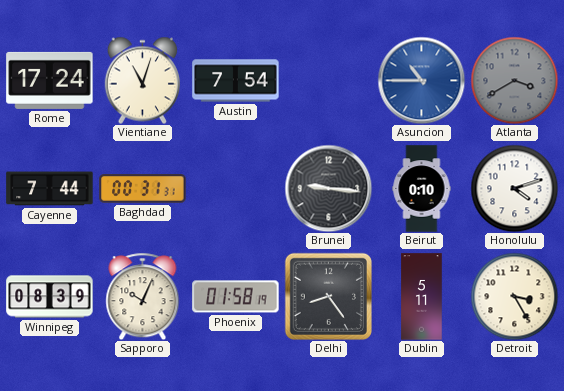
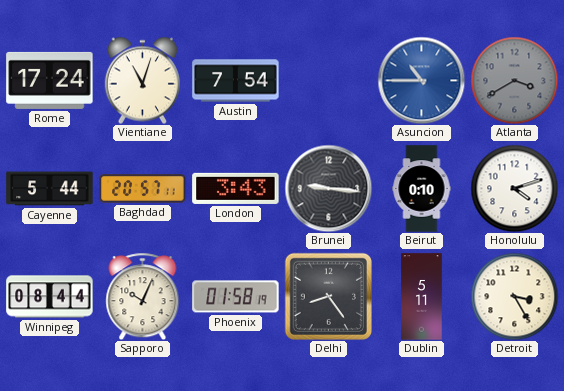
Cayenne: 7:44 -> 5:44
Baghdad: 00:31 -> 20:57
London: none -> 3:43
Winnipeg: 08:39 -> 08:44
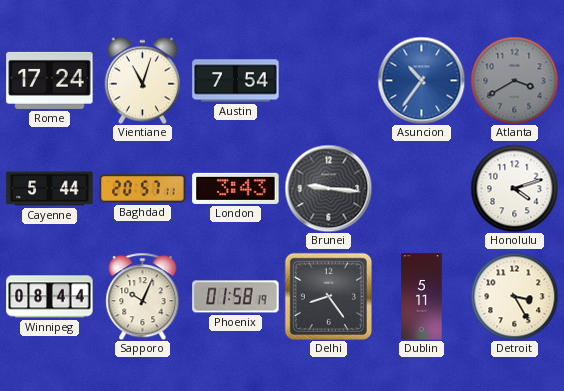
Asuncion: 10:45 -> 10:36
Beirut: 0:10 -> none
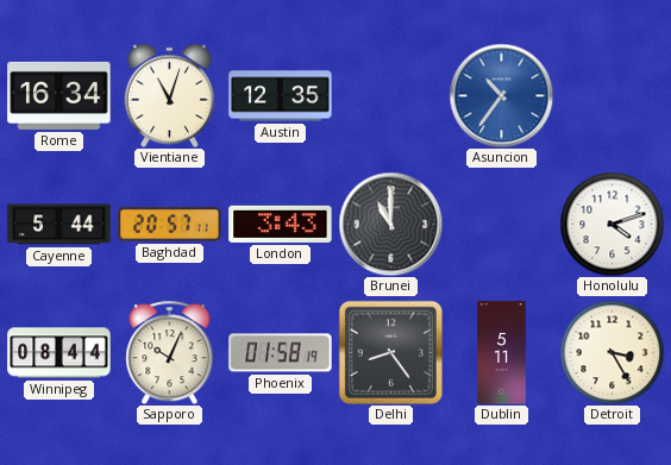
Rome: 17:24 -> 16:34
Austin: 7:54 -> 12:35
Atlanta: 3:40 -> none
Brunei: 9:16 -> 11:00
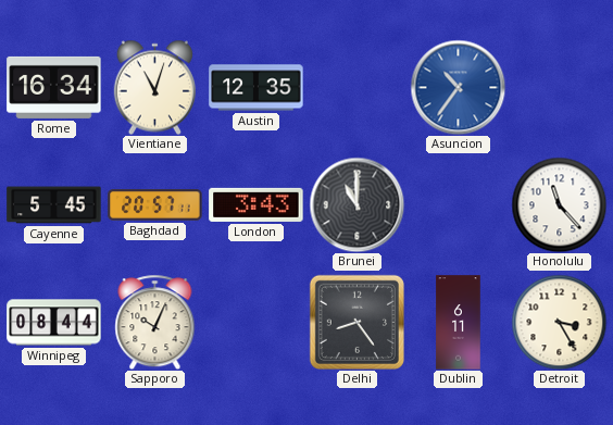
Cayenne: 5:44 -> 5:45
Honolulu: 4:12 -> 11:23
Phoenix: 01:58 -> none
Dublin: 5:11 -> 6:11
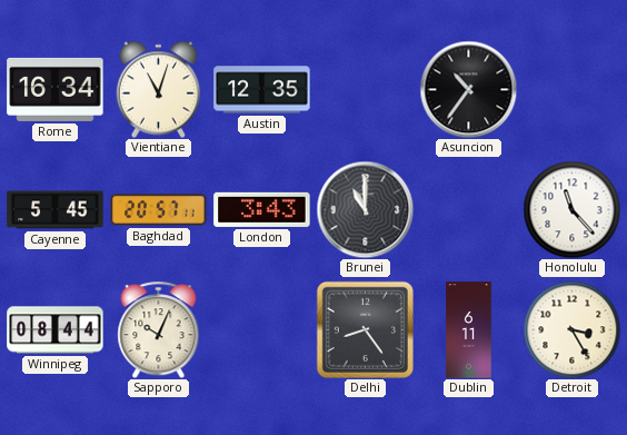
Asuncion dial: blue -> black
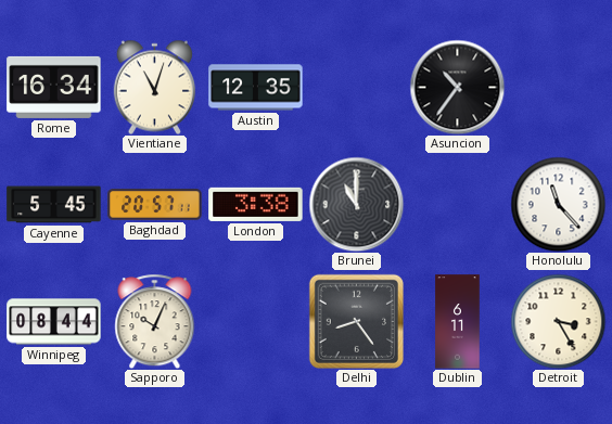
London: 3:43 -> 3:38
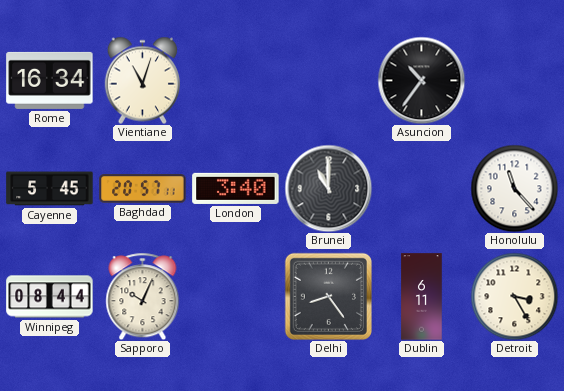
Austin: 12:35 -> none
London: 3:38 -> 3:40
